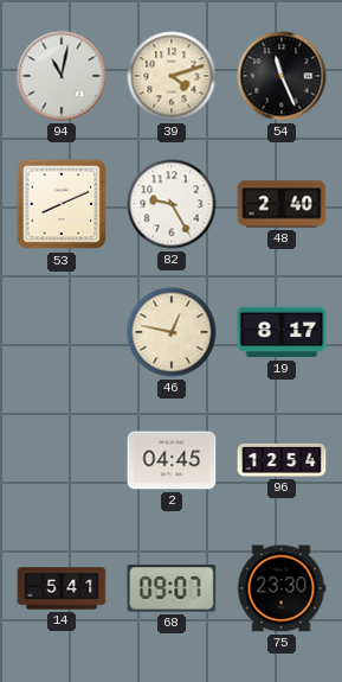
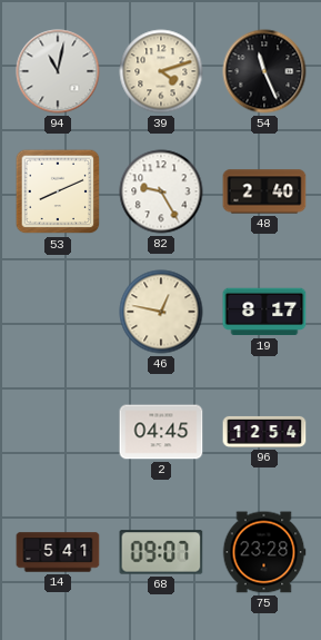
75: 23:30 -> 23:28
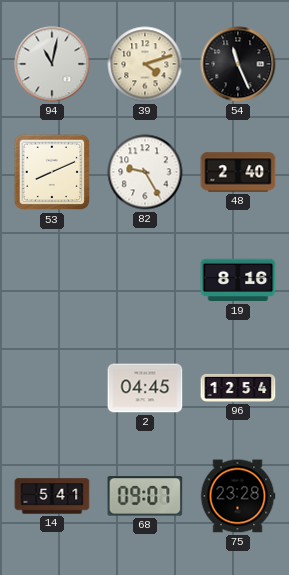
46: 12:47 -> none
19: 8:17 -> 8:16
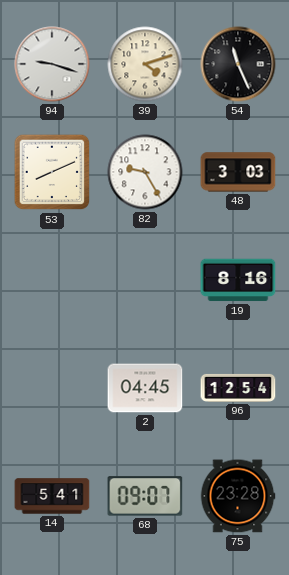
94: 11:02 -> 9:18
48: 2:40 -> 3:03
